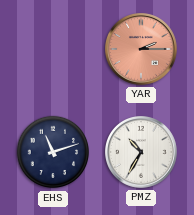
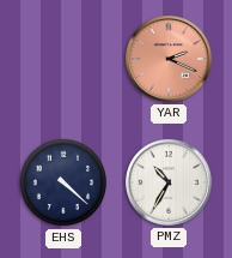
YAR: 2:15 -> 2:19
EHS: 11:12 -> 4:22
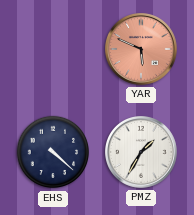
YAR: 2:19 -> 5:49
PMZ: 10:35 -> 1:35
